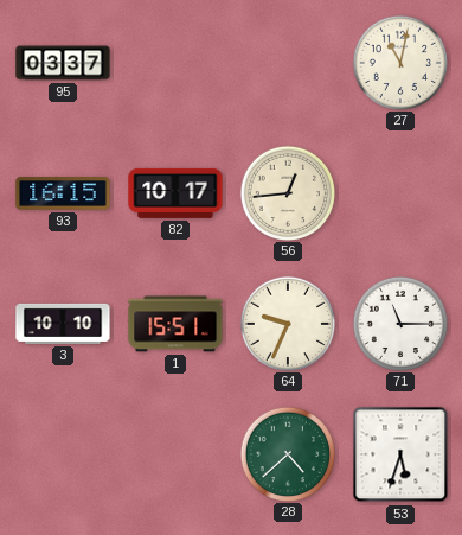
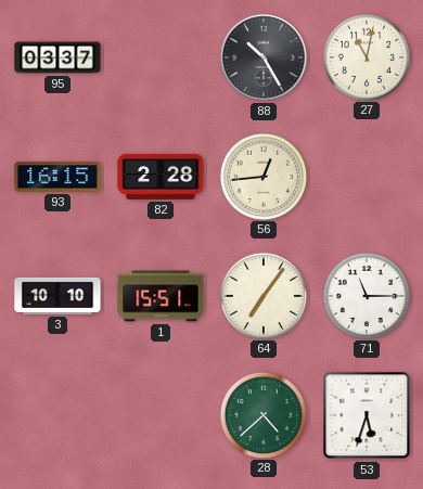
88: none -> 10:25
82: 10:17 -> 2:28
64: 9:34 -> 7:06
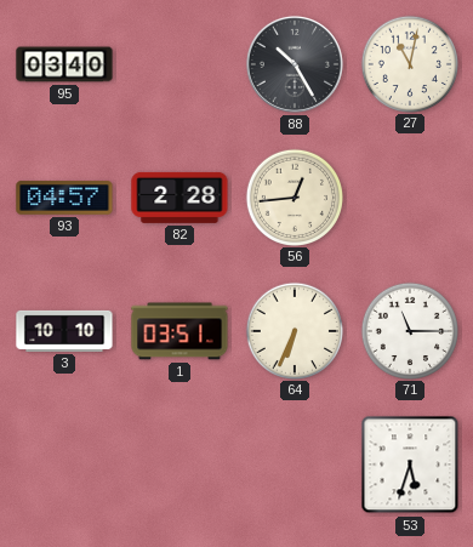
95: 03:37 -> 03:40
93: 16:15 -> 04:57
1: 15:51 -> 03:51
64: 7:06 -> 6:34
28: 4:38 -> none
